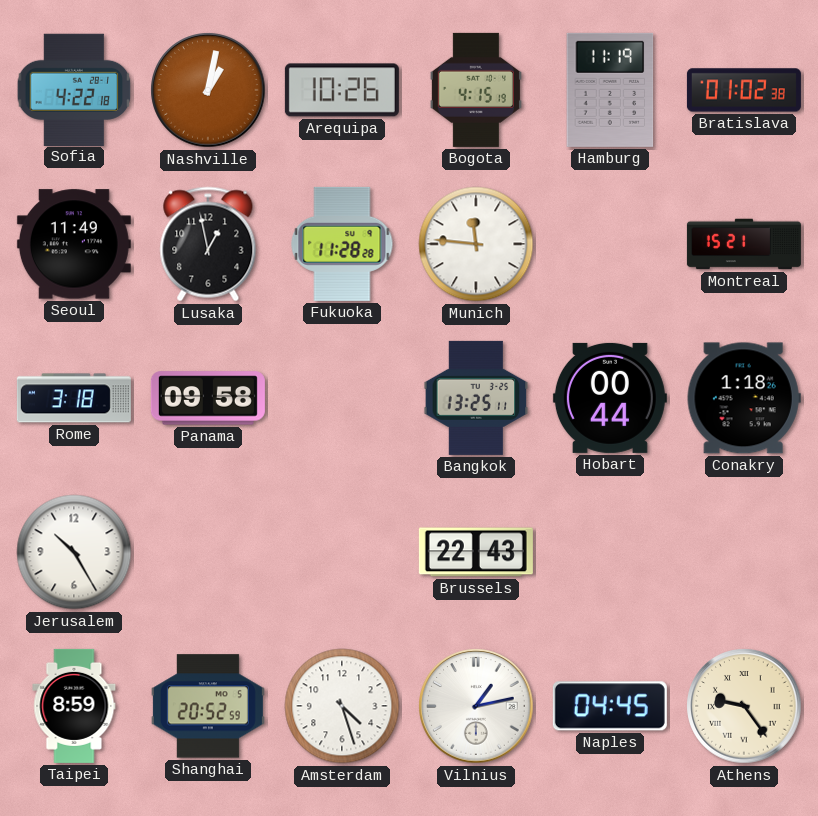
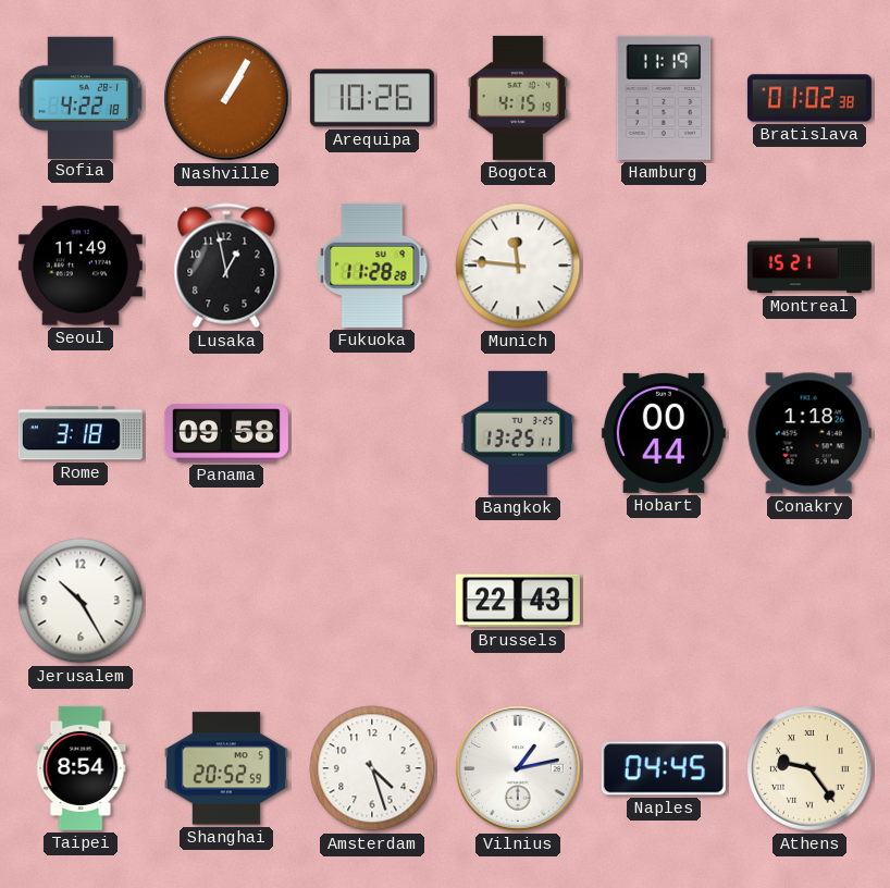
Nashville: 1:02 -> 1:05
Taipei: 8:59 -> 8:54
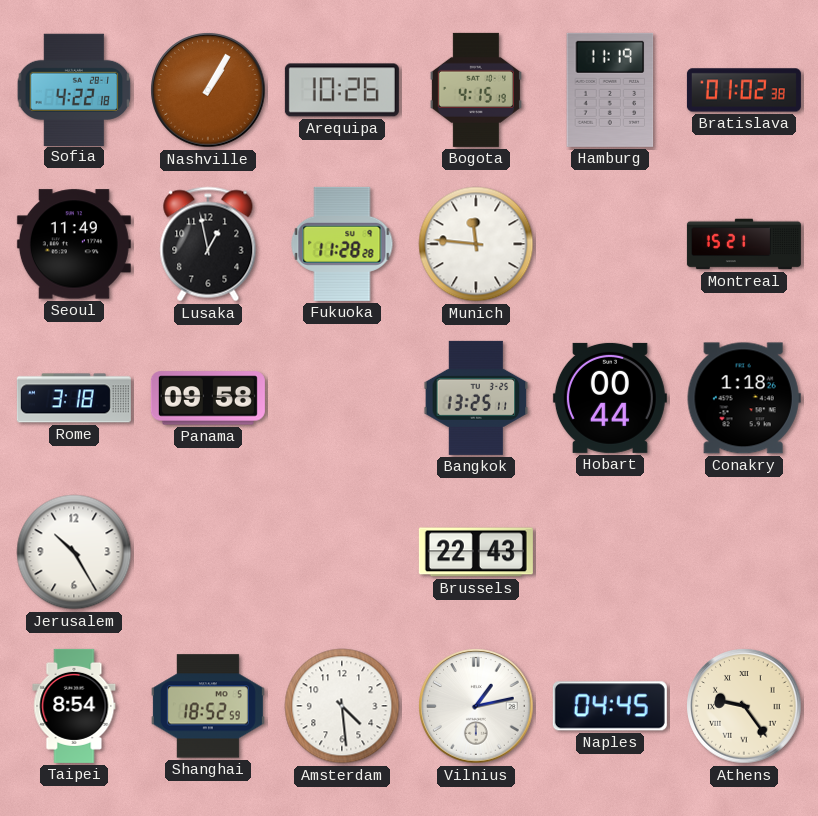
Shanghai: 20:52 -> 18:52
Amsterdam: 4:27 -> 4:29
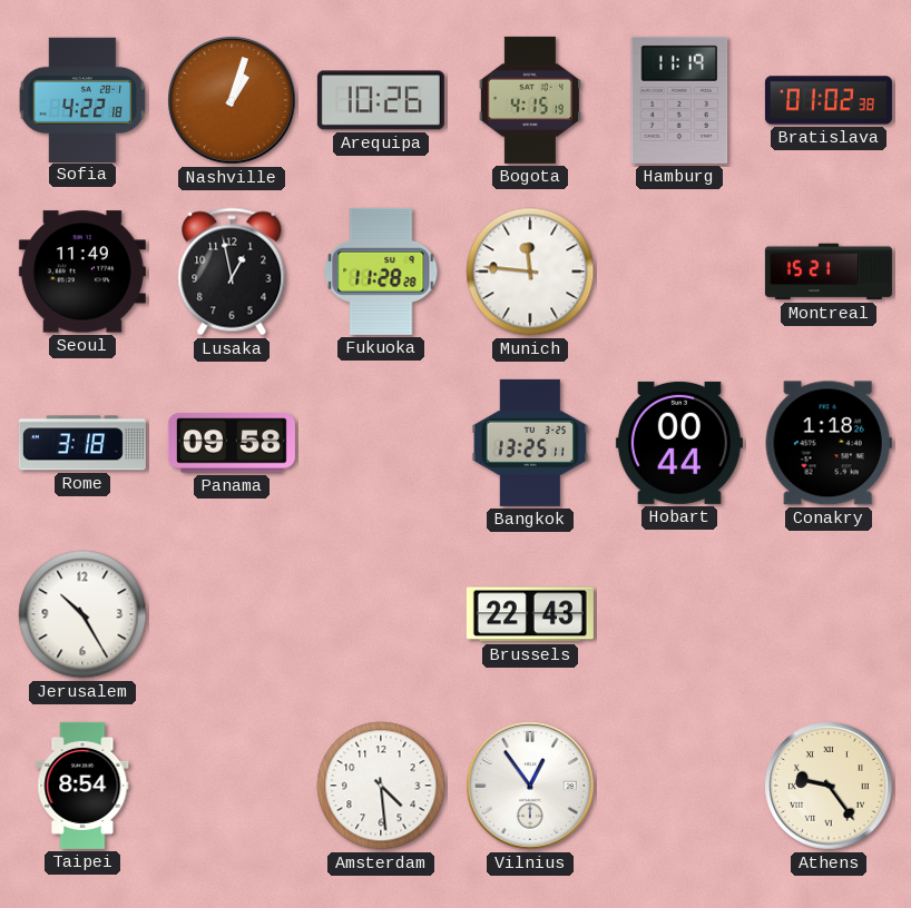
Nashville: 1:05 -> 1:03
Shanghai: 18:52 -> none
Vilnius: 1:13 -> 12:54
Naples: 04:45 -> none
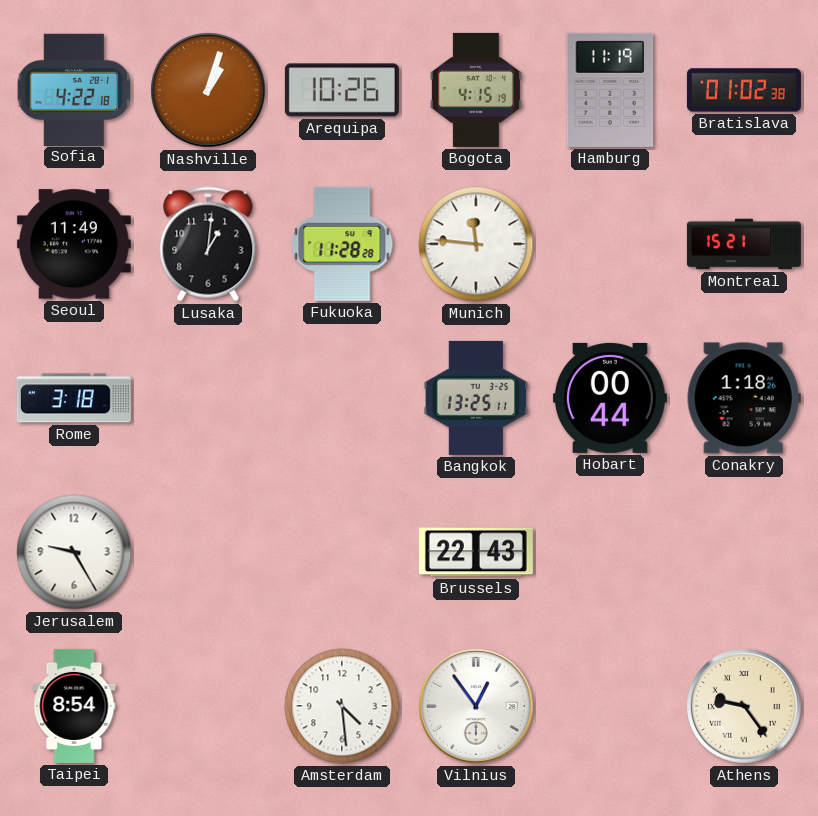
Lusaka: 12:58 -> 1:01
Panama: 09:58 -> none
Jerusalem: 10:25 -> 9:25
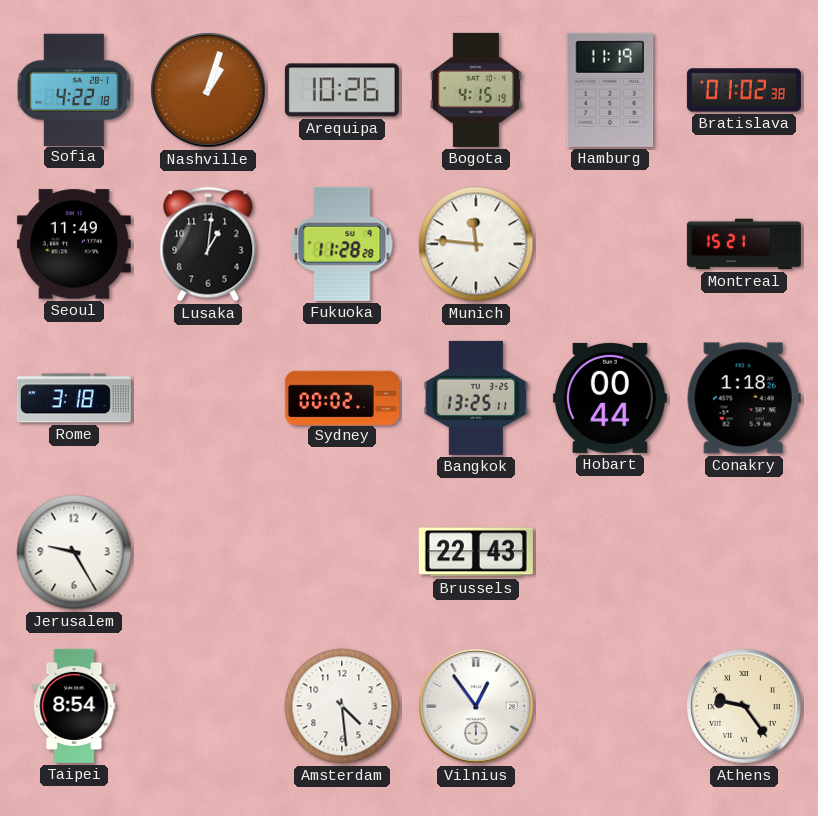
Sydney: none -> 00:02
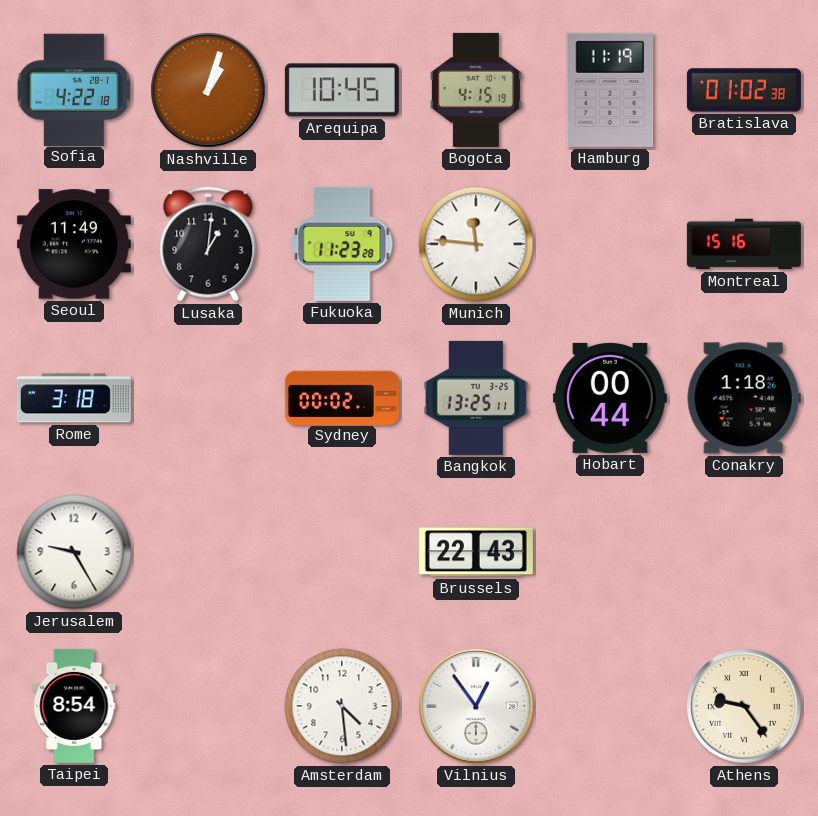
Arequipa: 10:26 -> 10:45
Fukuoka: 11:28 -> 11:23
Montreal: 15:21 -> 15:16
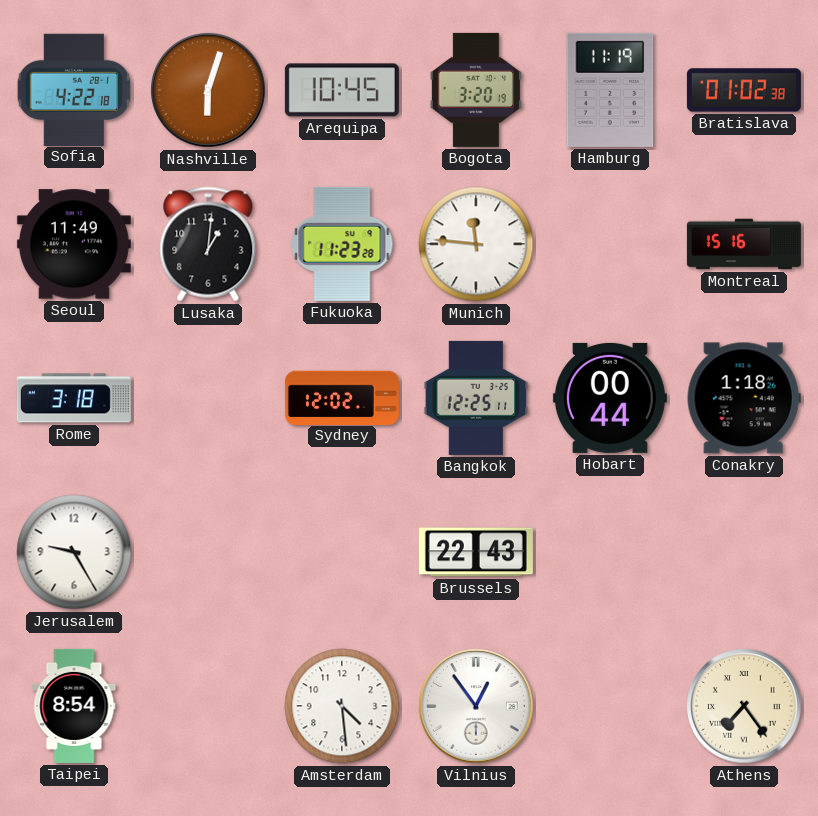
Nashville: 1:03 -> 6:03
Bogota: 4:15 -> 3:20
Sydney: 00:02 -> 12:02
Bangkok: 13:25 -> 12:25
Athens: 9:24 -> 7:24
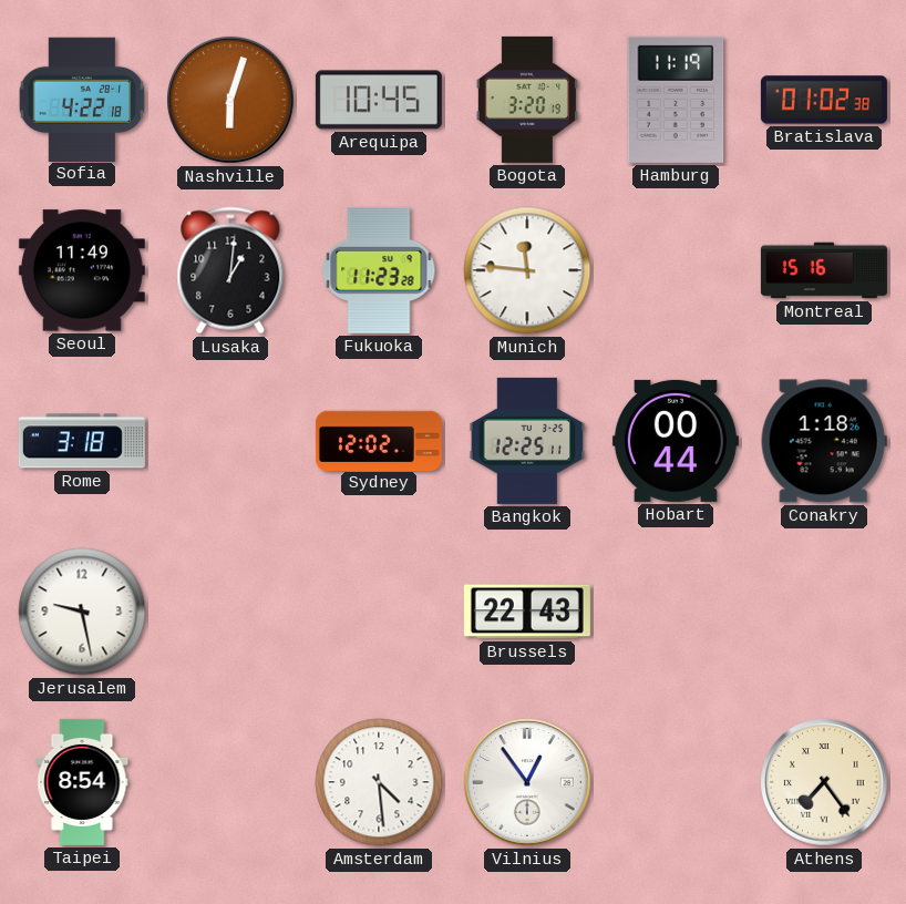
Jerusalem: 9:25 -> 9:28
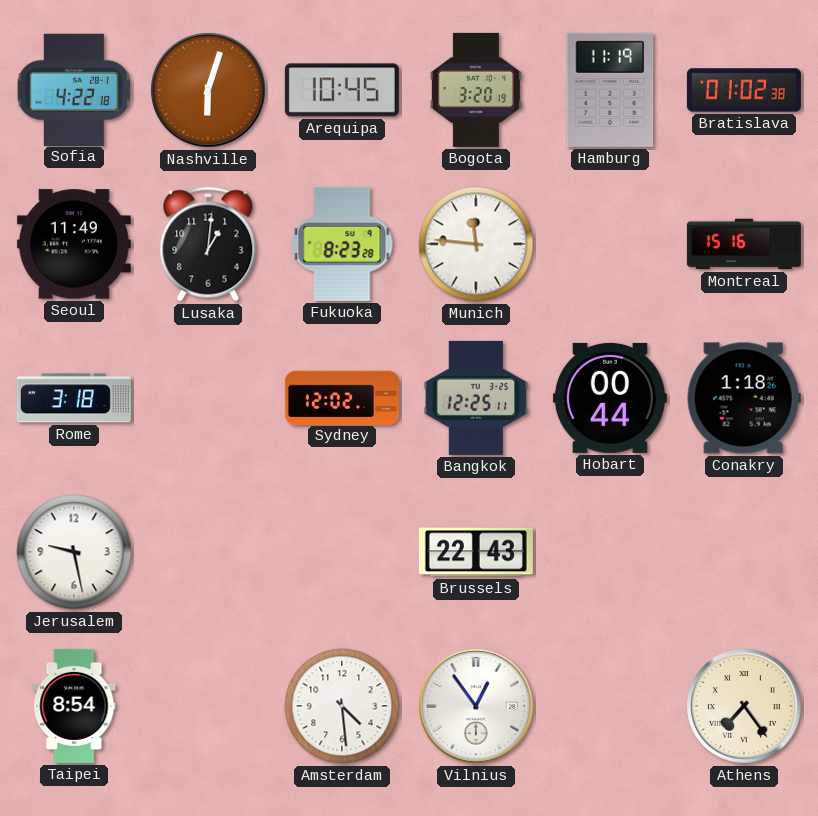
Fukuoka: 11:23 -> 8:23
